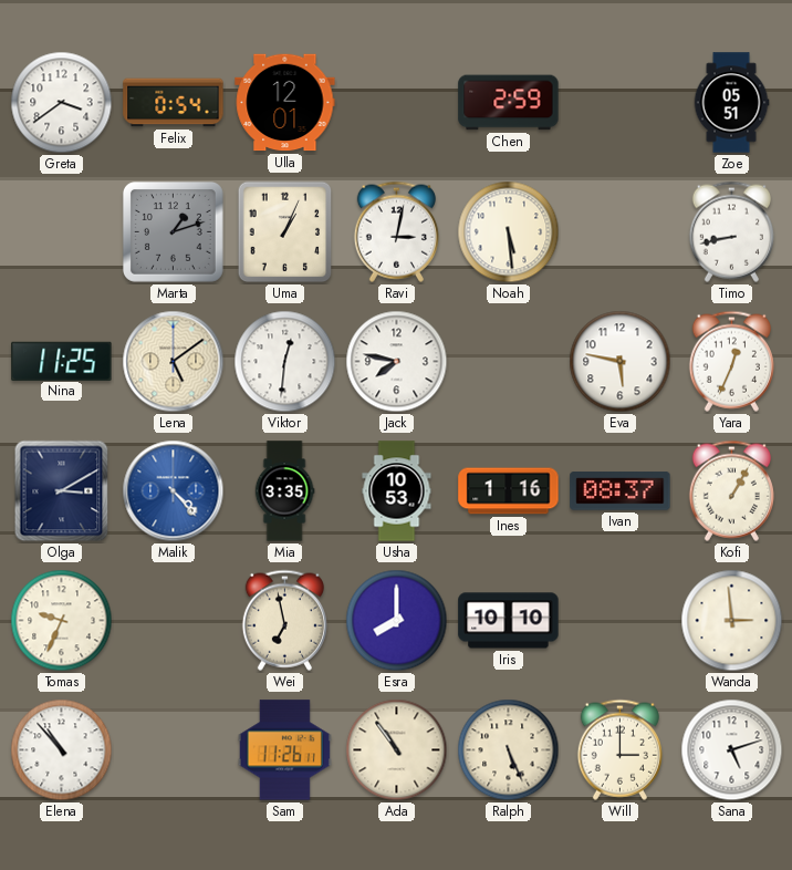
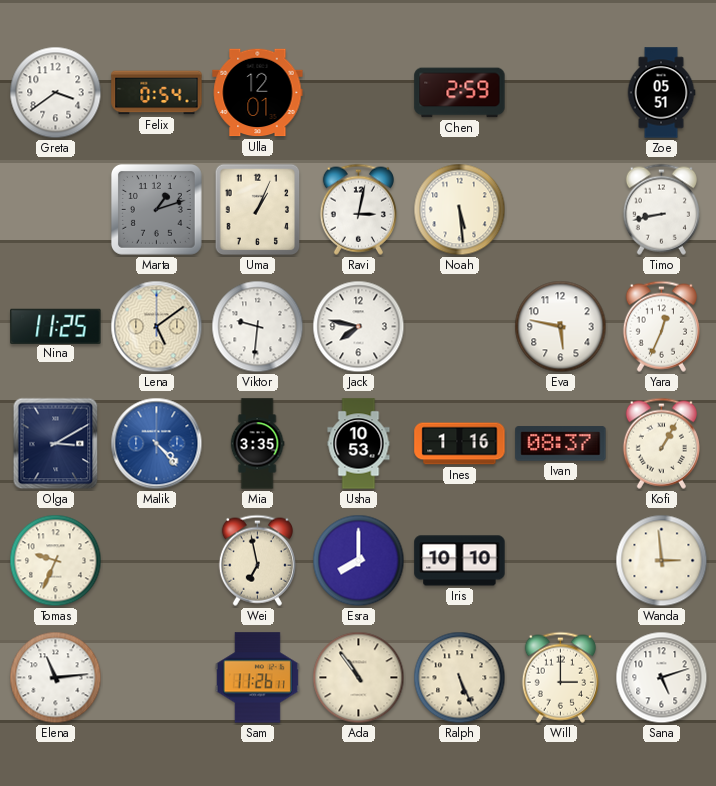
Viktor: 12:31 -> 9:31
Elena: 10:53 -> 11:14
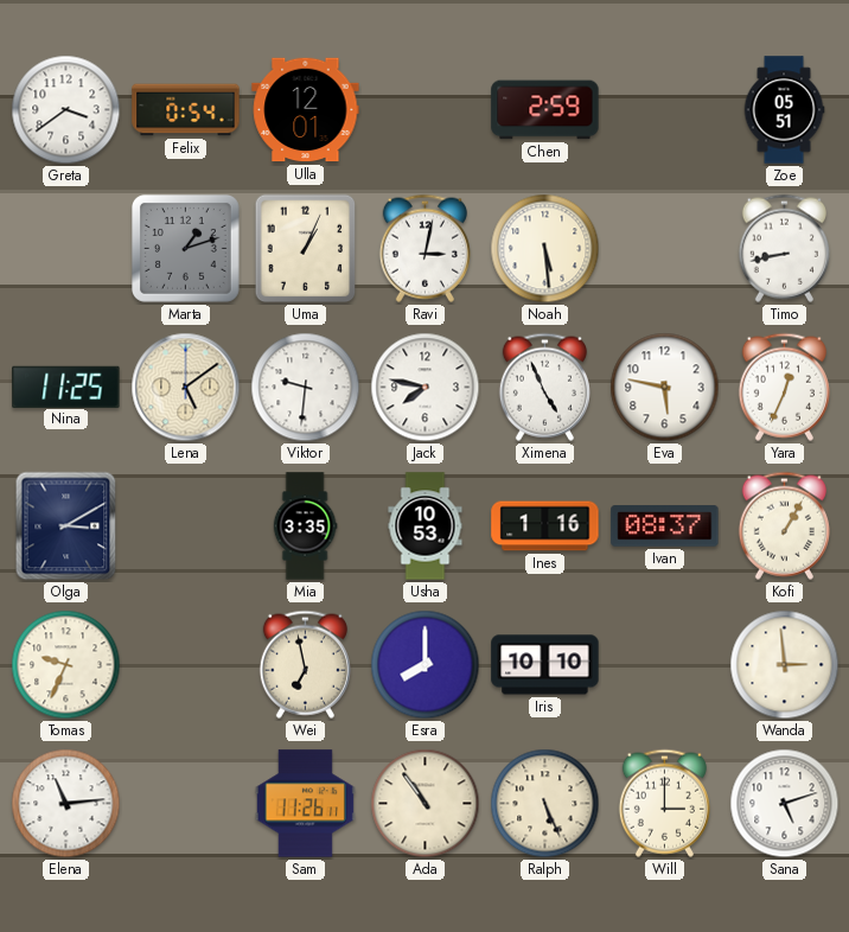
Ximena: none -> 4:56
Malik: 4:23 -> none
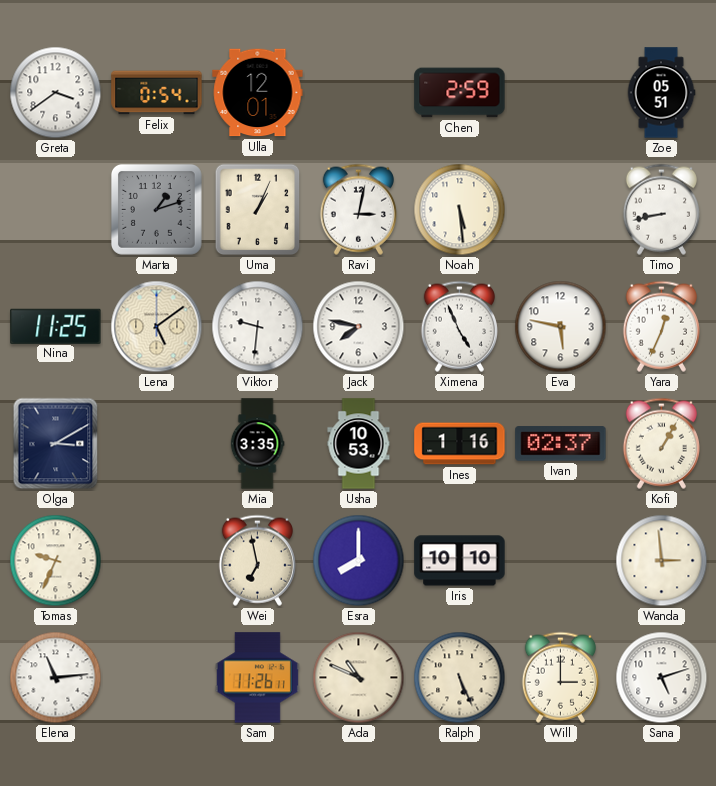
Ivan: 08:37 -> 02:37
Ada: 10:54 -> 10:49
